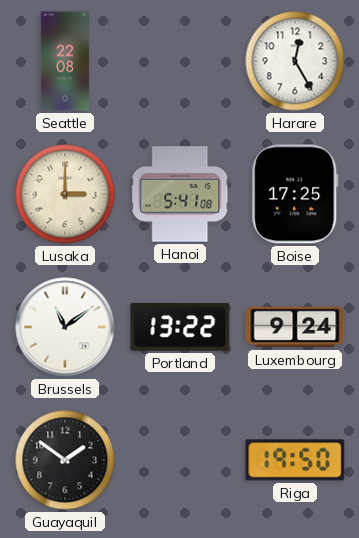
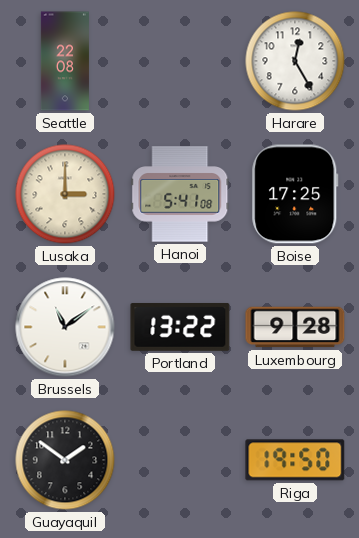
Luxembourg: 9:24 -> 9:28
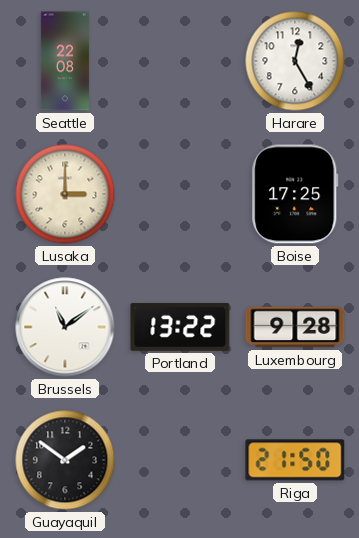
Hanoi: 5:41 -> none
Riga: 19:50 -> 21:50
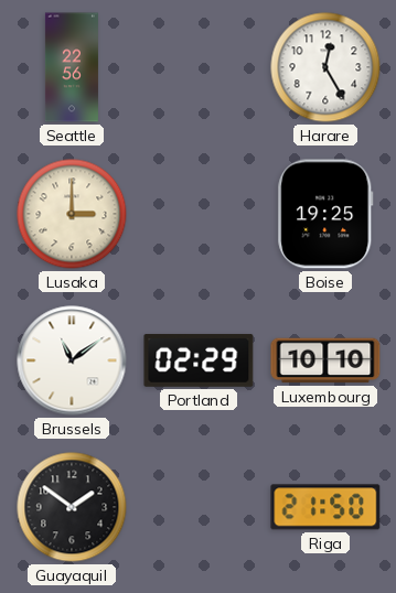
Seattle: 22:08 -> 22:56
Boise: 17:25 -> 19:25
Portland: 13:22 -> 02:29
Luxembourg: 9:28 -> 10:10
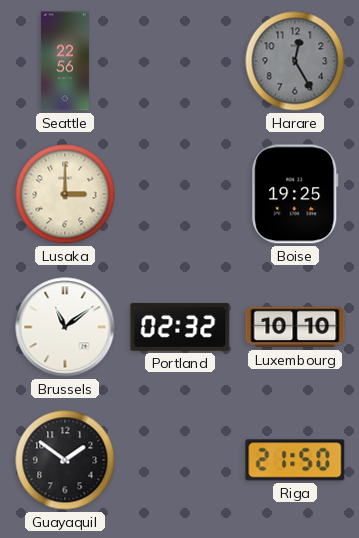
Harare dial: white -> grey
Portland: 02:29 -> 02:32
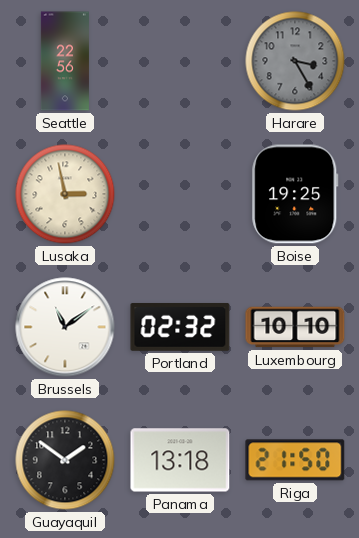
Harare: 12:25 -> 3:25
Lusaka: 3:00 -> 2:58
Panama: none -> 13:18
